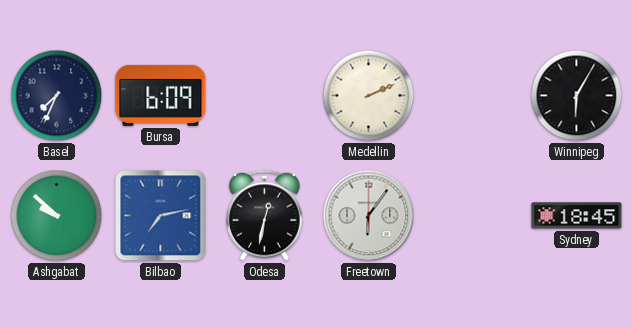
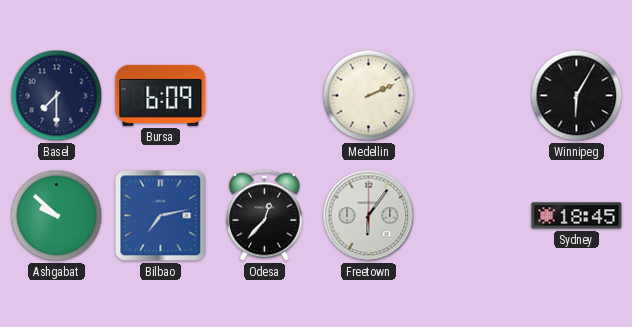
Basel: 7:34 -> 7:30
Odesa: 12:32 -> 12:37
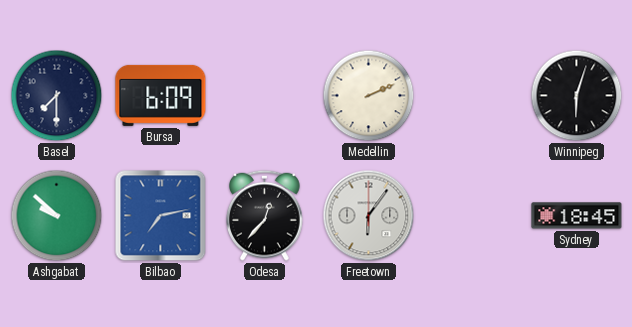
Winnipeg: 6:05 -> 6:03
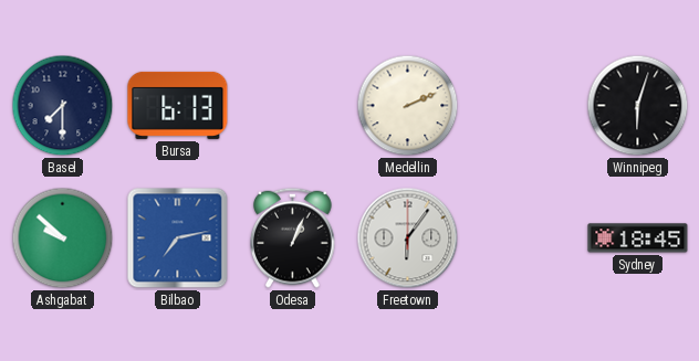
Bursa: 6:09 -> 6:13
Odesa: 12:37 -> 1:04
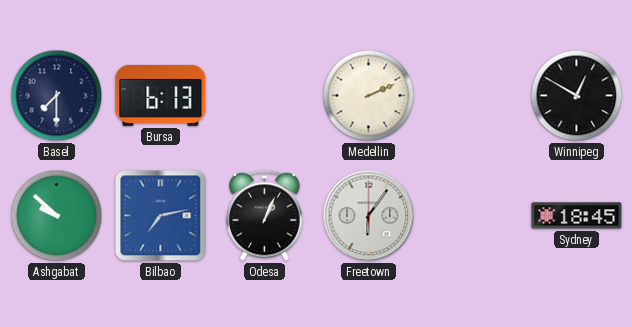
Winnipeg: 6:03 -> 12:50
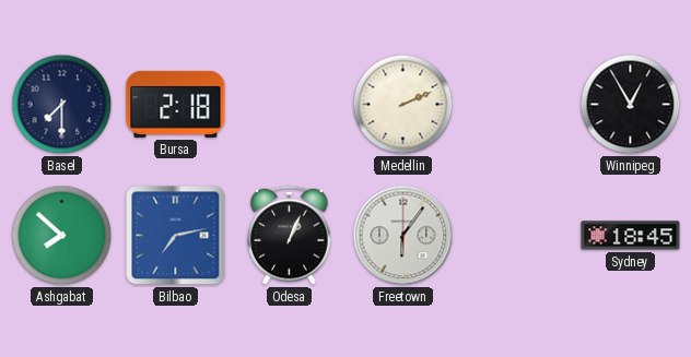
Bursa: 6:13 -> 2:18
Winnipeg: 12:50 -> 12:55
Ashgabat: 9:52 -> 7:52
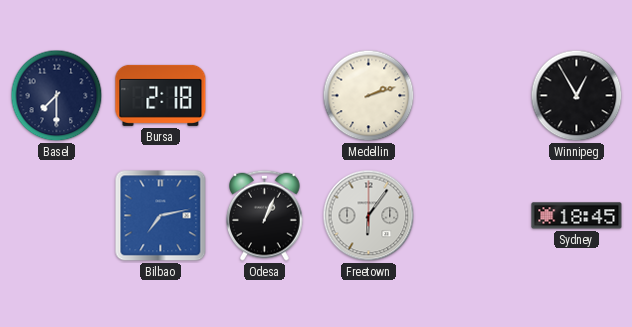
Medellin: 2:11 -> 2:12
Ashgabat: 7:52 -> none
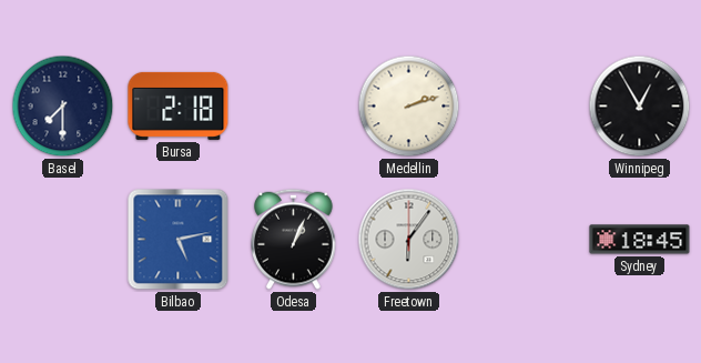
Bilbao: 7:13 -> 5:13
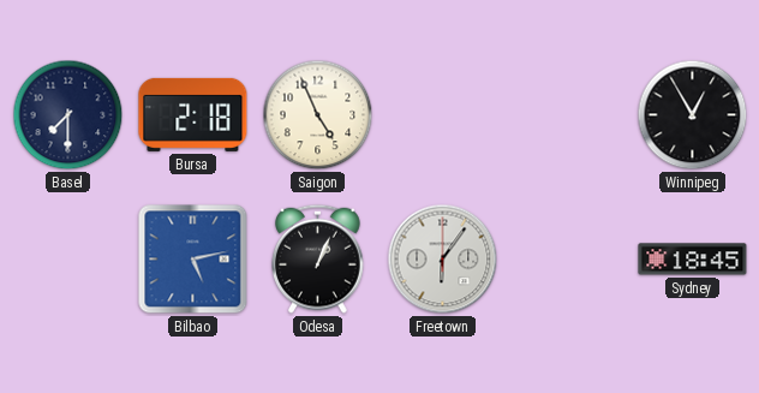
Saigon: none -> 4:56
Medellin: 2:12 -> none
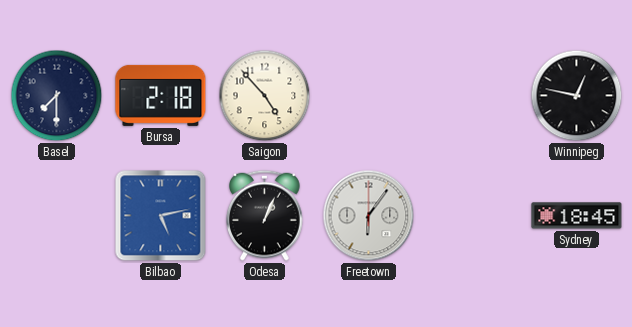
Saigon: 4:56 -> 4:53
Winnipeg: 12:55 -> 12:47
